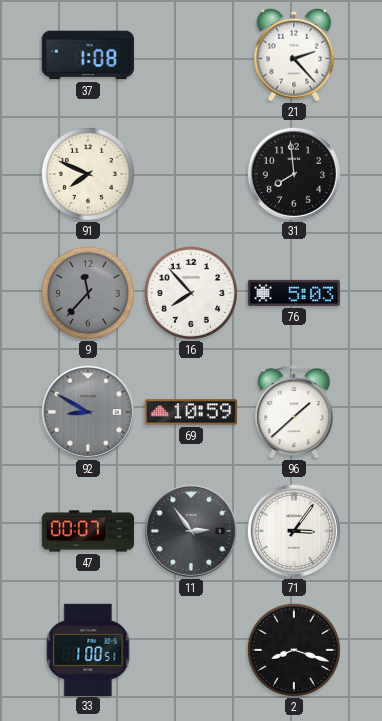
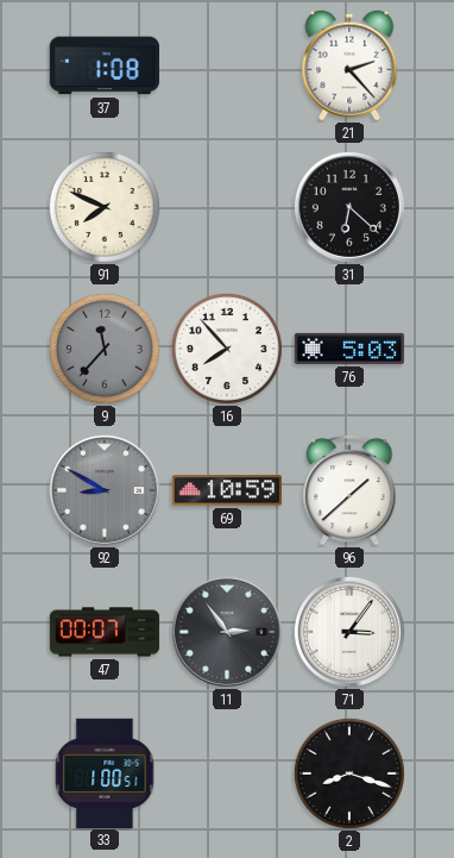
31: 7:59 -> 6:22
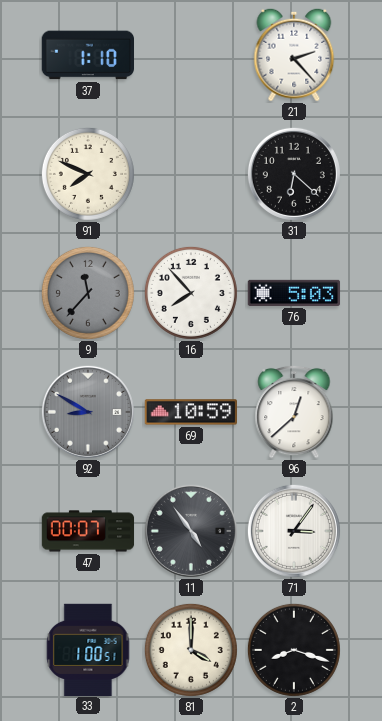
37: 1:08 -> 1:10
96: 1:38 -> 12:38
11: 2:54 -> 4:54
81: none -> 4:00
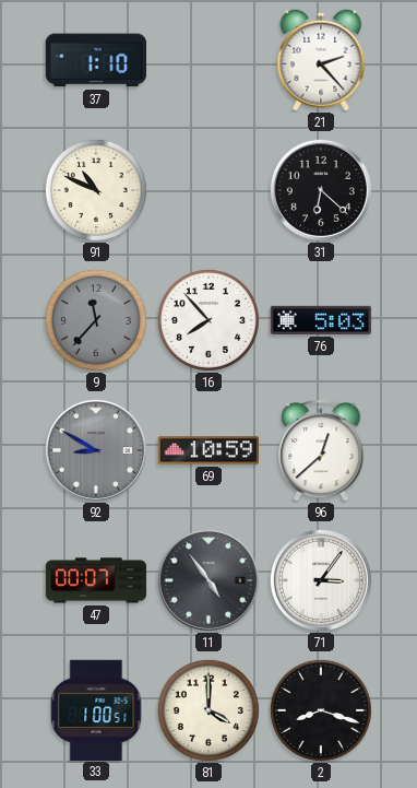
91: 7:49 -> 10:49
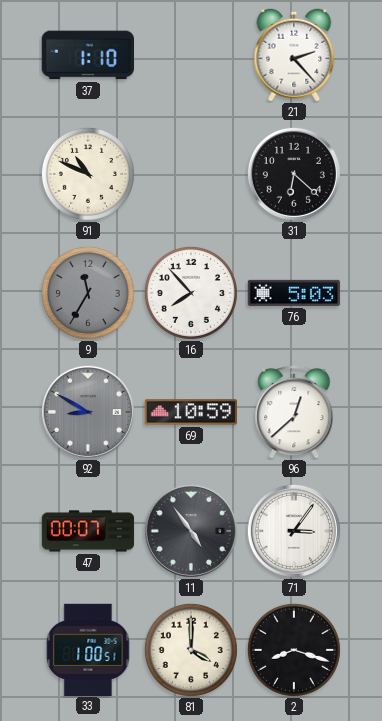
9: 11:37 -> 11:35
